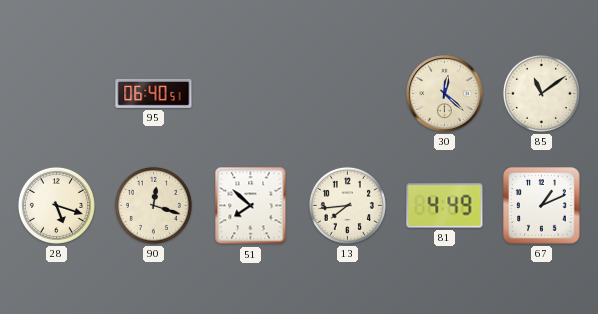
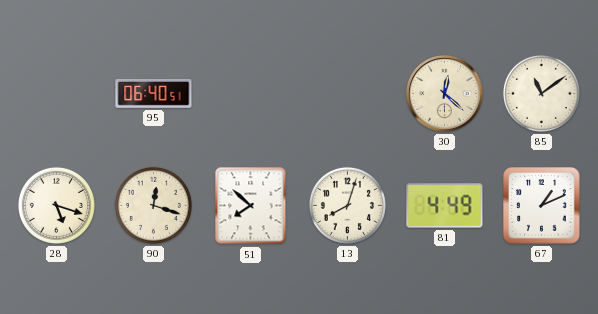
13: 7:44 -> 8:03
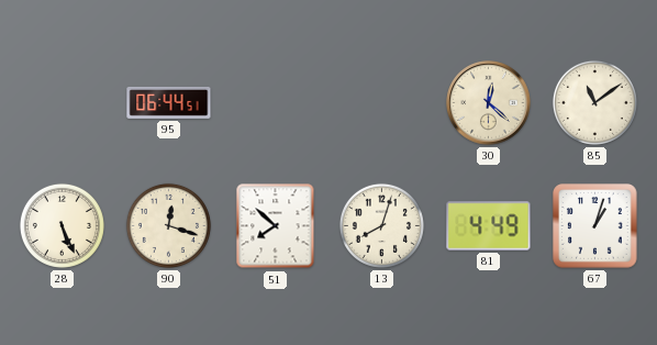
95: 06:40 -> 06:44
28: 5:18 -> 5:26
67: 1:11 -> 1:03
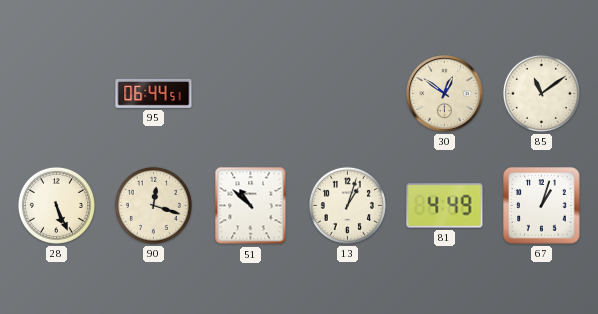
30: 12:22 -> 12:51
51: 7:52 -> 10:52
13: 8:03 -> 1:03
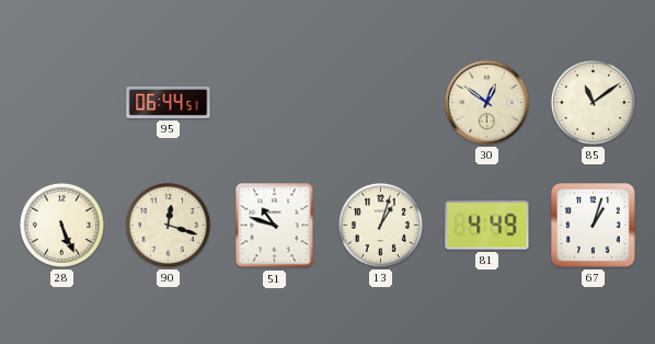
51: 10:52 -> 10:48
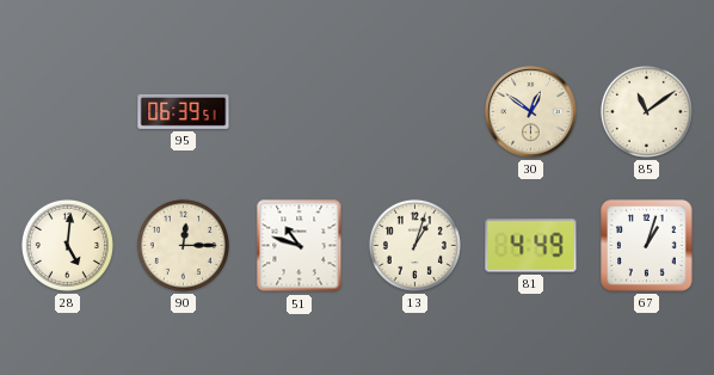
95: 06:44 -> 06:39
28: 5:26 -> 5:01
90: 12:18 -> 12:15
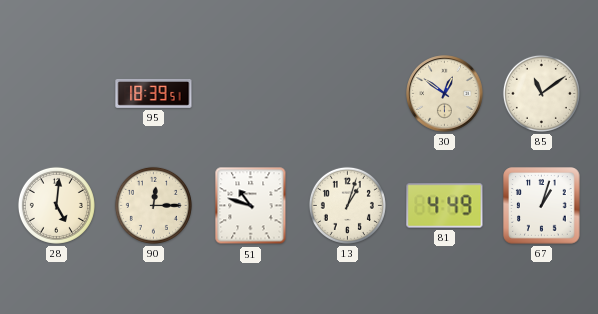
95: 06:39 -> 18:39
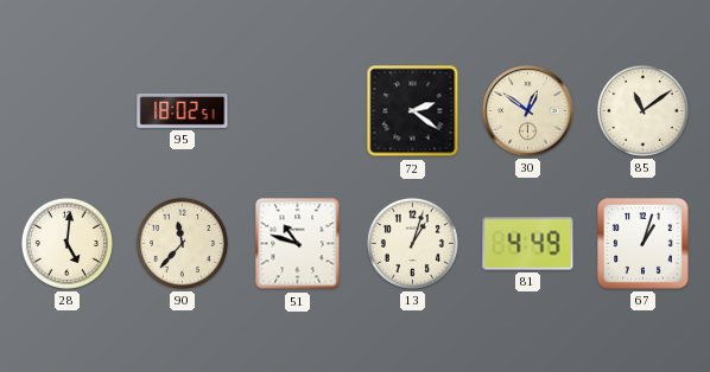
95: 18:39 -> 18:02
72: none -> 2:21
90: 12:15 -> 11:37
